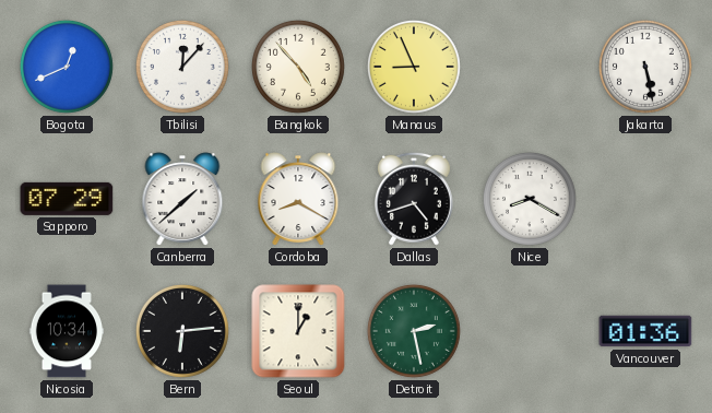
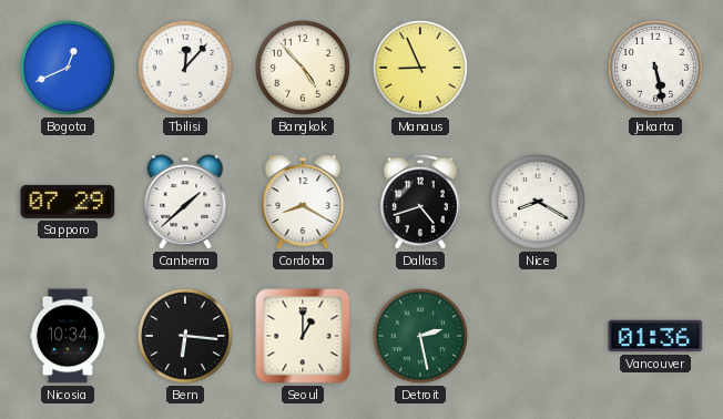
Bern: 6:14 -> 6:16
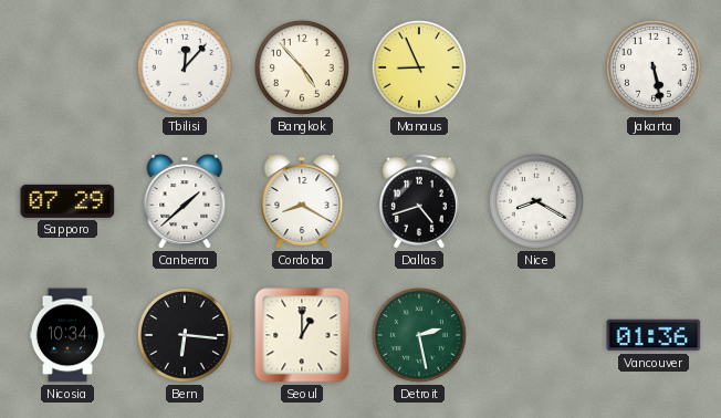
Bogota: 12:41 -> none
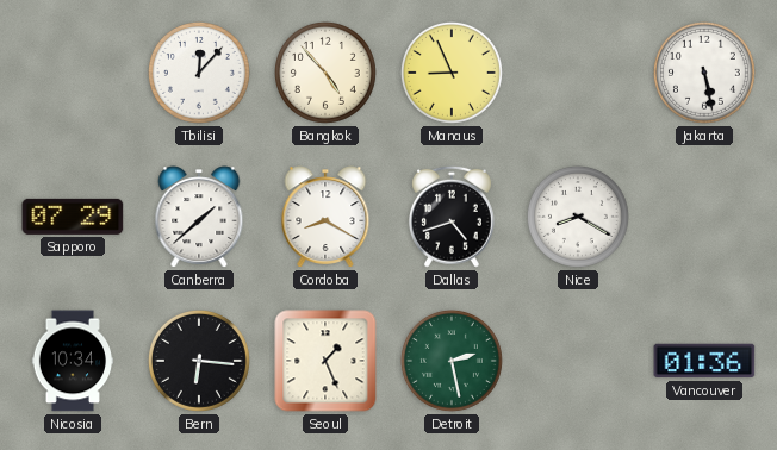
Seoul: 1:00 -> 1:26
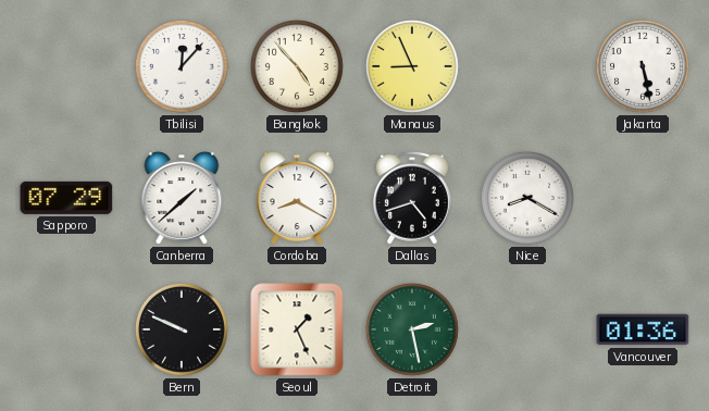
Nicosia: 10:34 -> none
Bern: 6:16 -> 9:49
